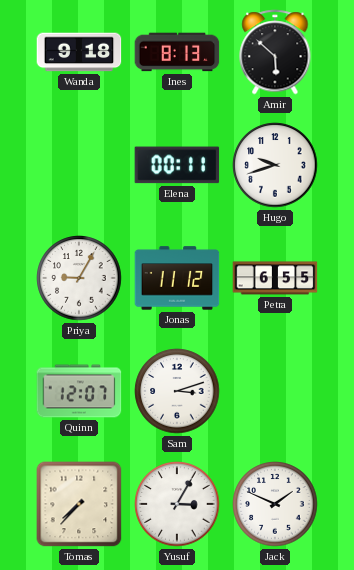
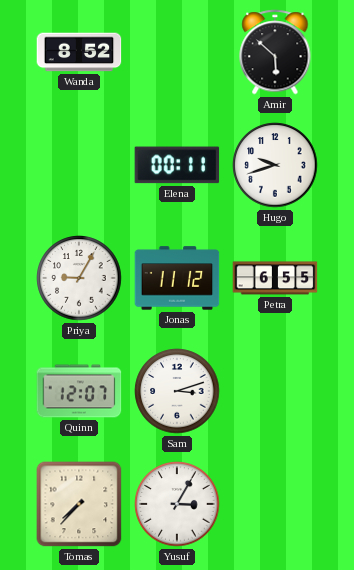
Wanda: 9:18 -> 8:52
Ines: 8:13 -> none
Jack: 1:49 -> none
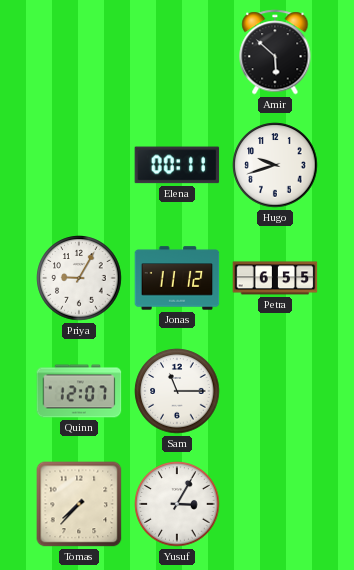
Wanda: 8:52 -> none
Sam: 3:12 -> 11:15
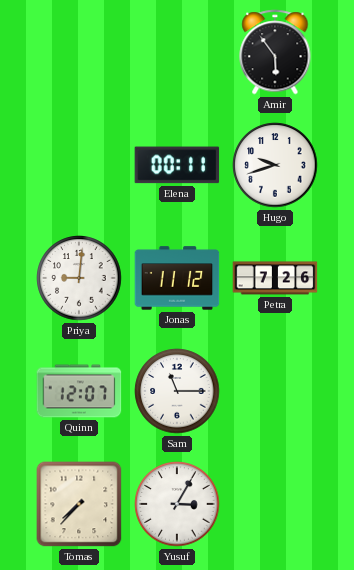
Amir: 5:52 -> 5:54
Priya: 9:05 -> 9:01
Petra: 6:55 -> 7:26
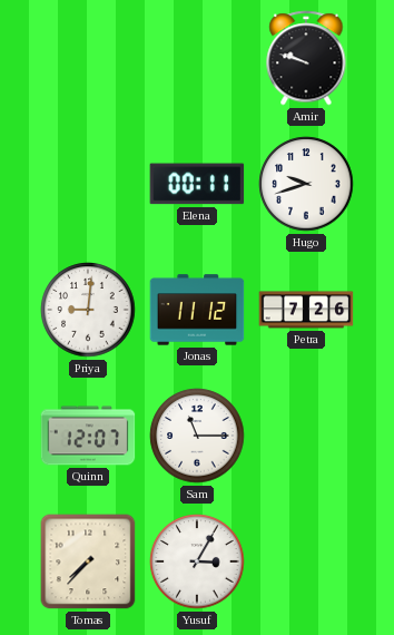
Amir: 5:54 -> 9:48
